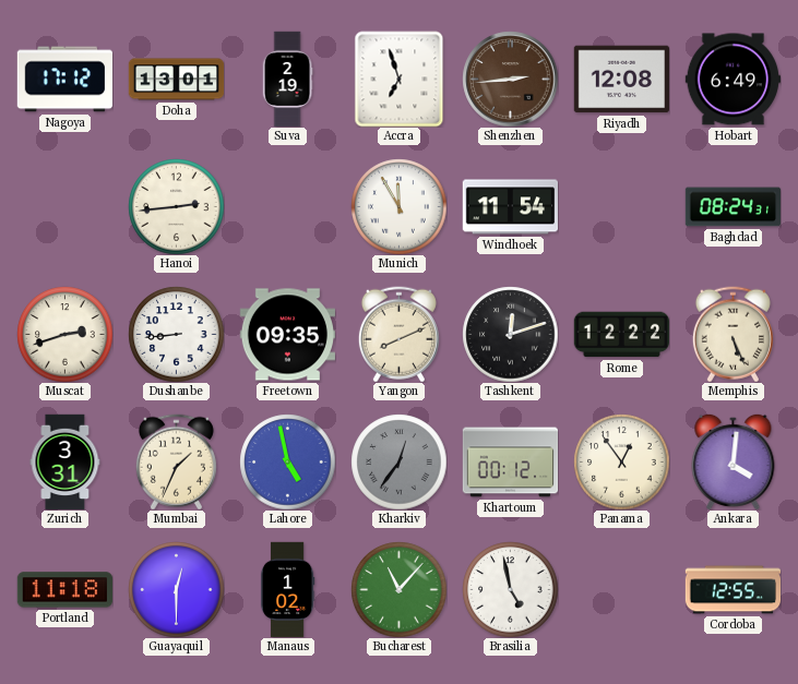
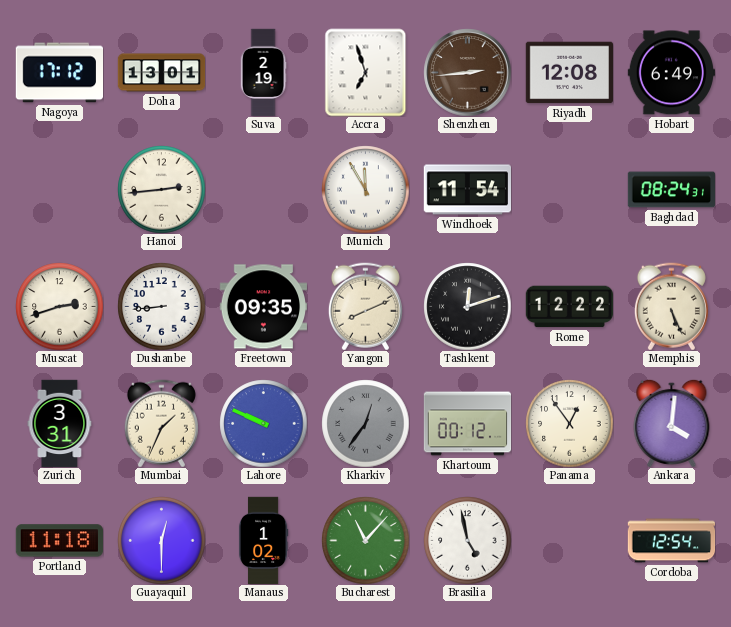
Lahore: 4:58 -> 9:49
Cordoba: 12:55 -> 12:54
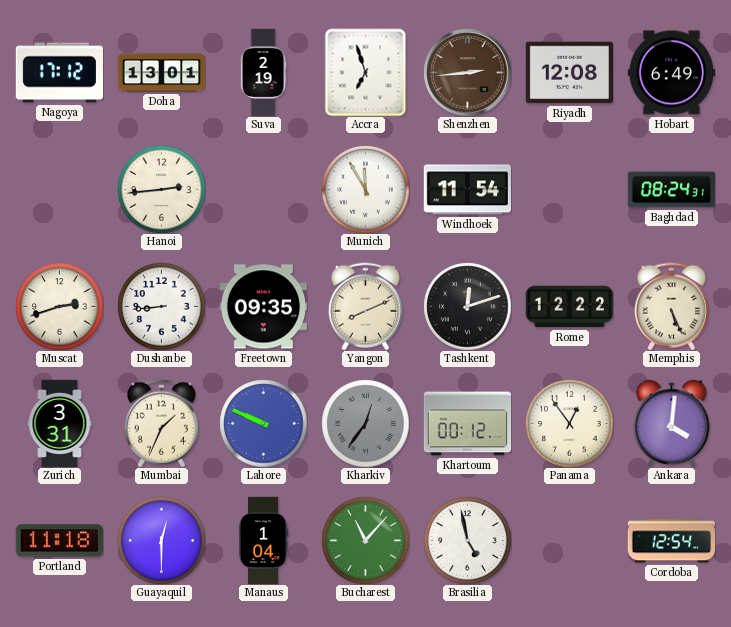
Manaus: 1:02 -> 1:04
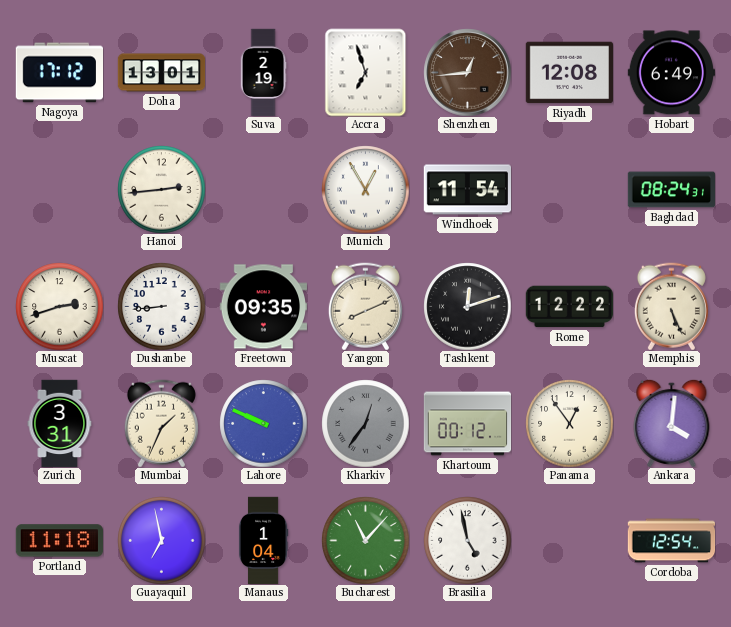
Shenzhen: 2:44 -> 12:44
Munich: 11:55 -> 12:55
Guayaquil: 12:30 -> 6:58
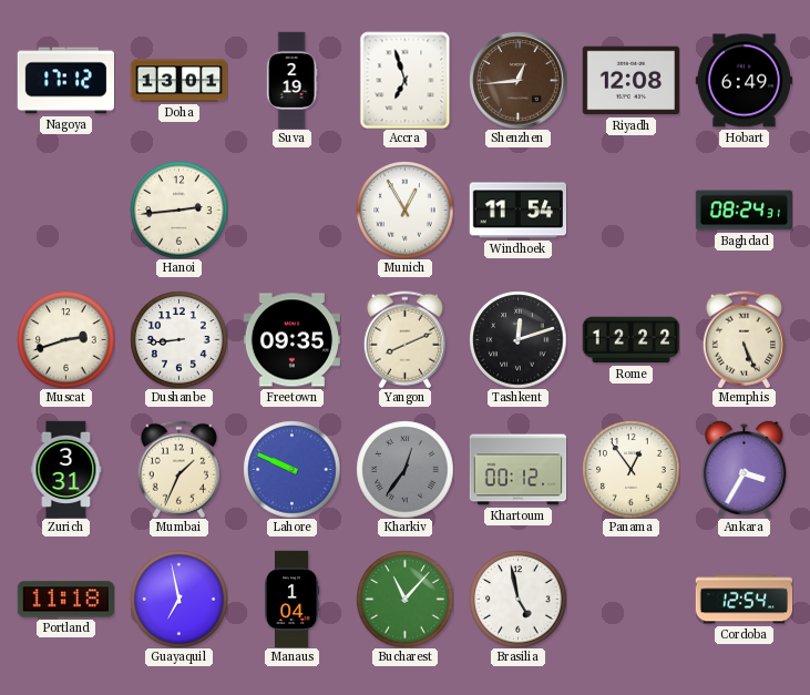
Ankara: 4:01 -> 3:35
